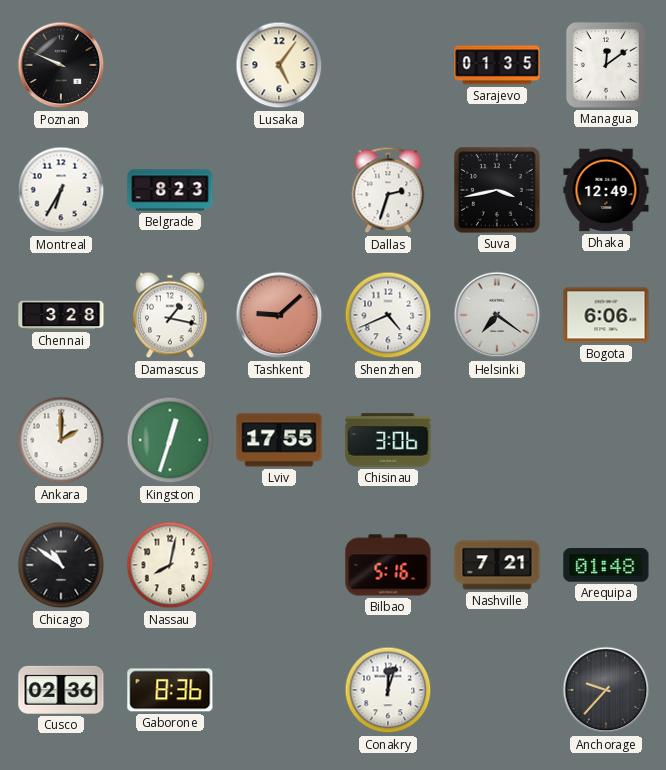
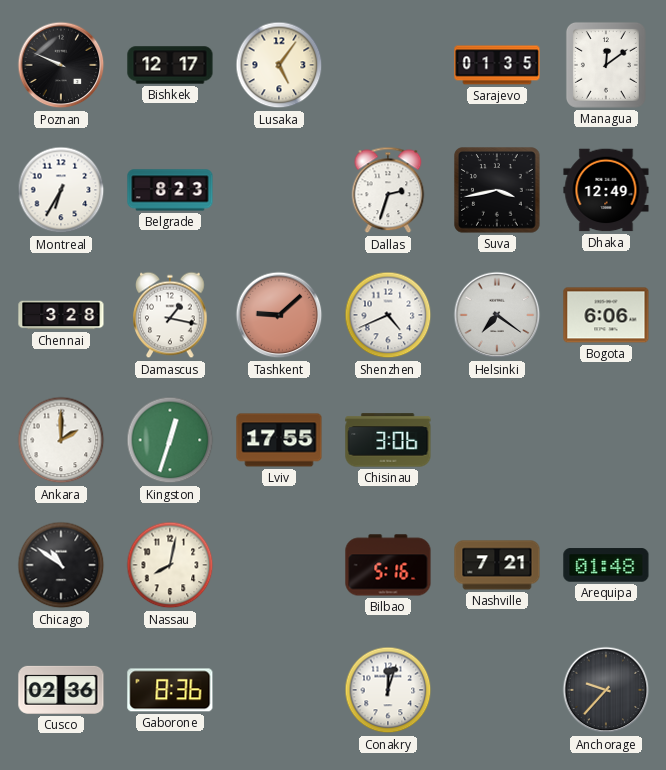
Bishkek: none -> 12:17
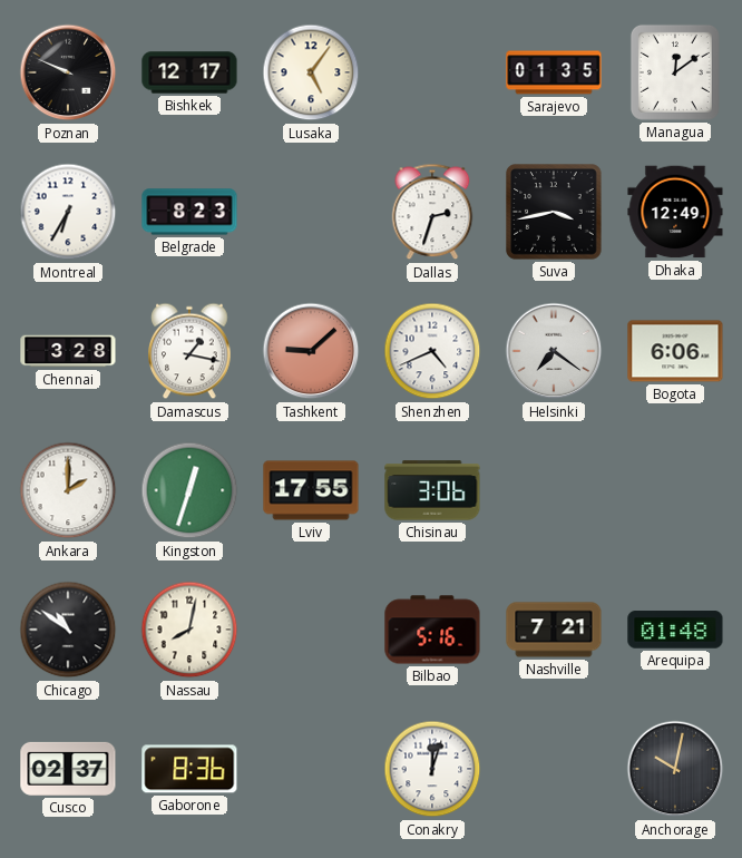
Cusco: 02:36 -> 02:37
Anchorage: 9:37 -> 10:02
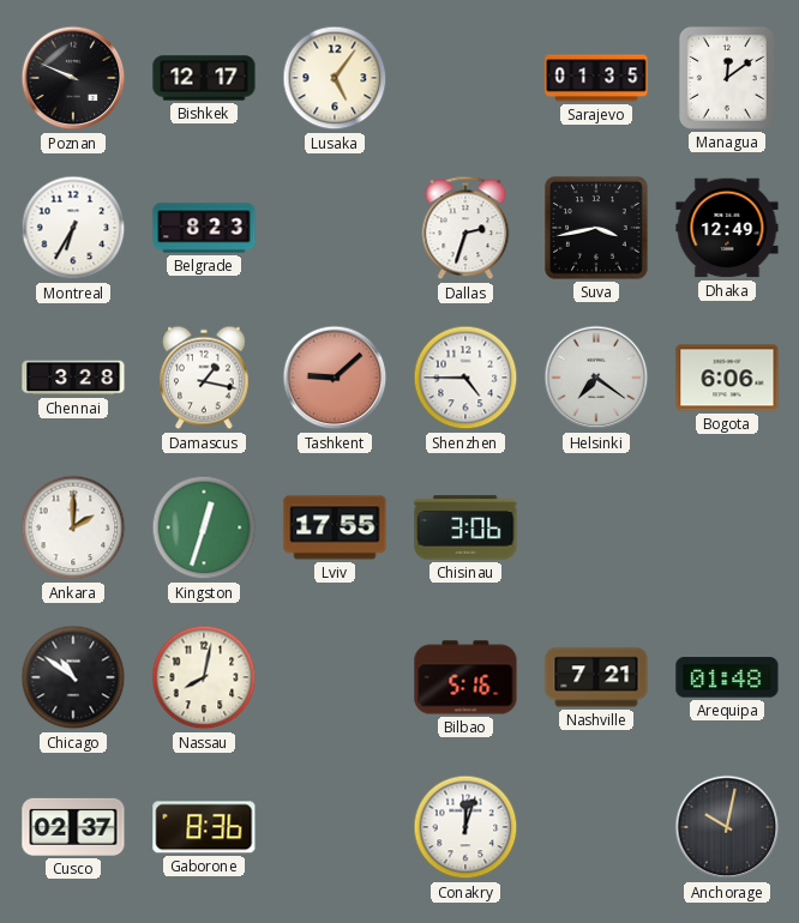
Shenzhen: 4:41 -> 4:45
